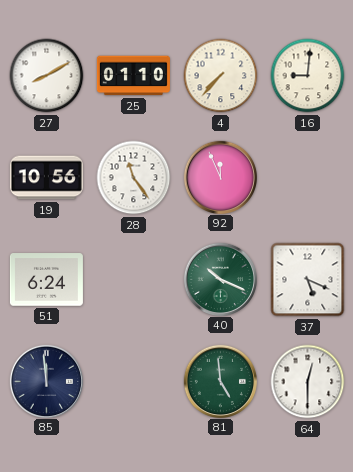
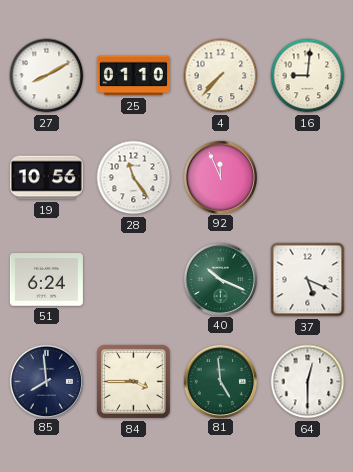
85: 11:59 -> 7:59
84: none -> 3:45
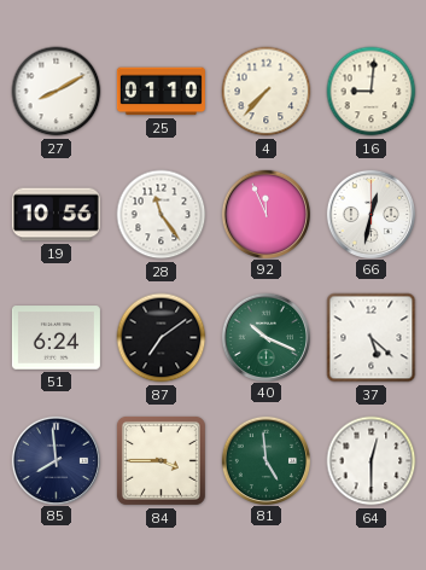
66: none -> 12:32
87: none -> 7:09
37: 5:19 -> 5:22
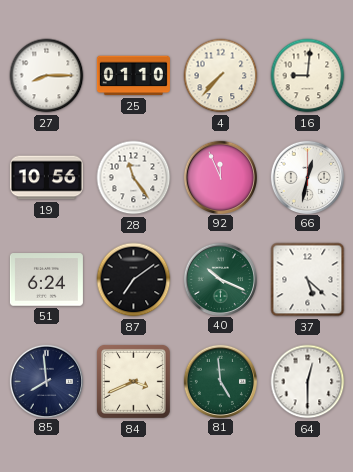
27: 8:10 -> 8:15
84: 3:45 -> 3:41
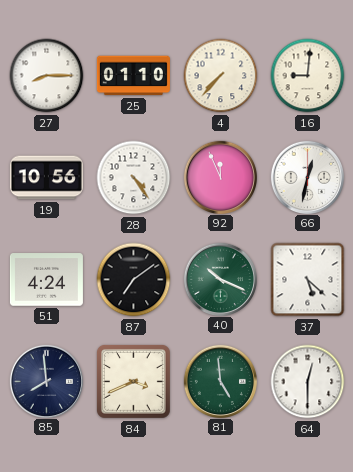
28: 11:24 -> 4:24
51: 6:24 -> 4:24
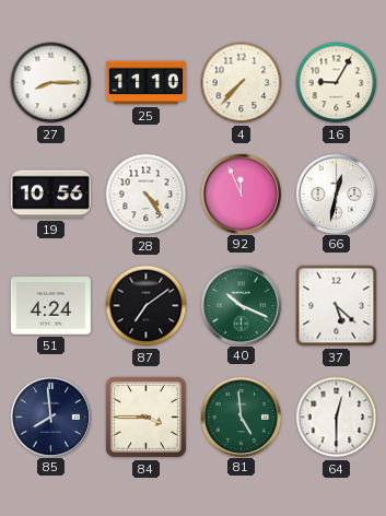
25: 01:10 -> 11:10
16: 9:01 -> 9:05
84: 3:41 -> 3:45
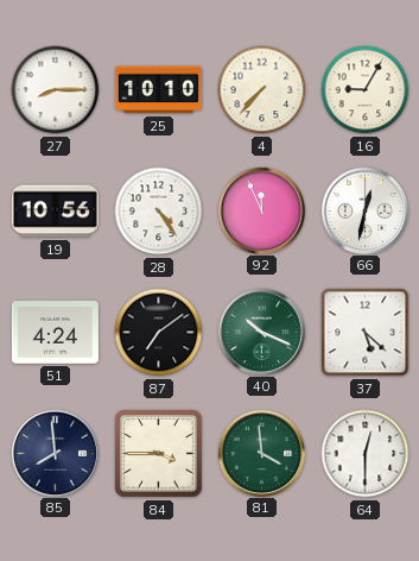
25: 11:10 -> 10:10
81: 4:59 -> 3:59
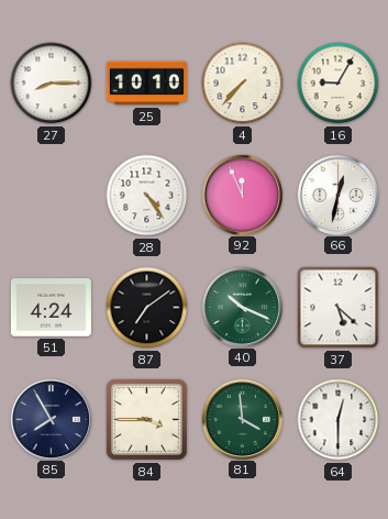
19: 10:56 -> none
85: 7:59 -> 7:55
